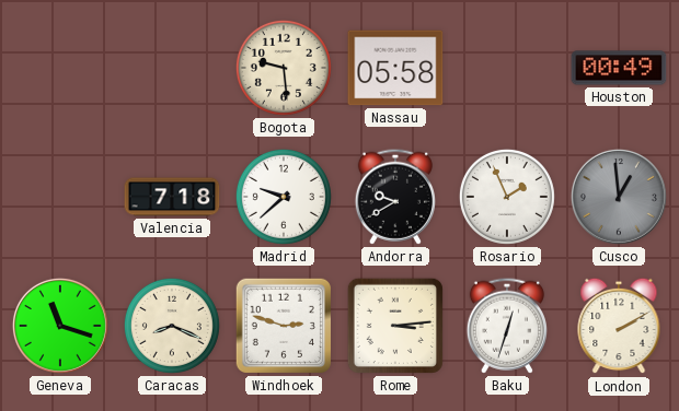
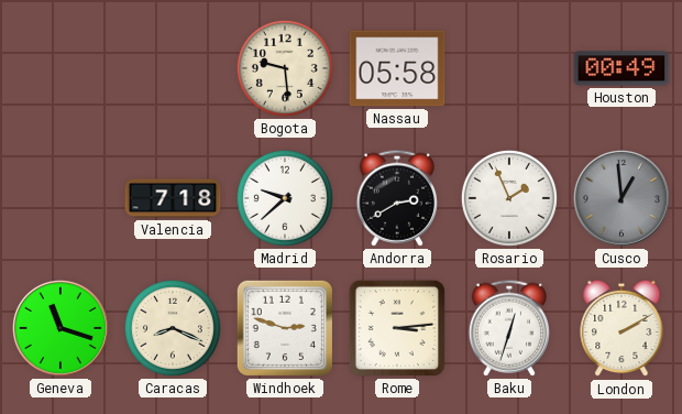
Andorra: 9:40 -> 2:40
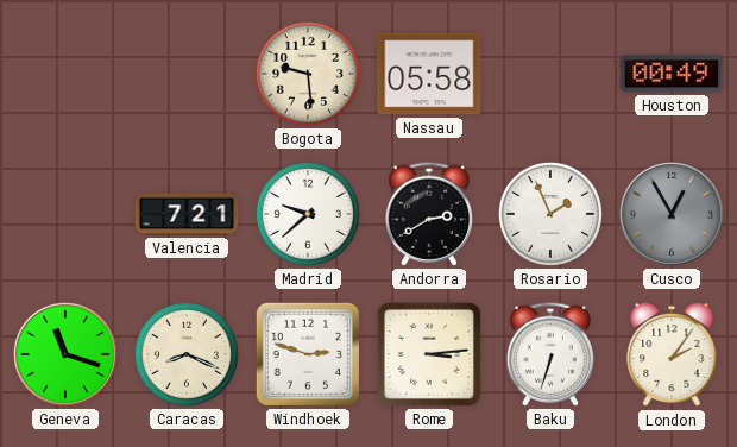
Valencia: 7:18 -> 7:21
Cusco: 12:59 -> 12:55
Baku: 12:33 -> 6:33
London: 2:10 -> 2:06
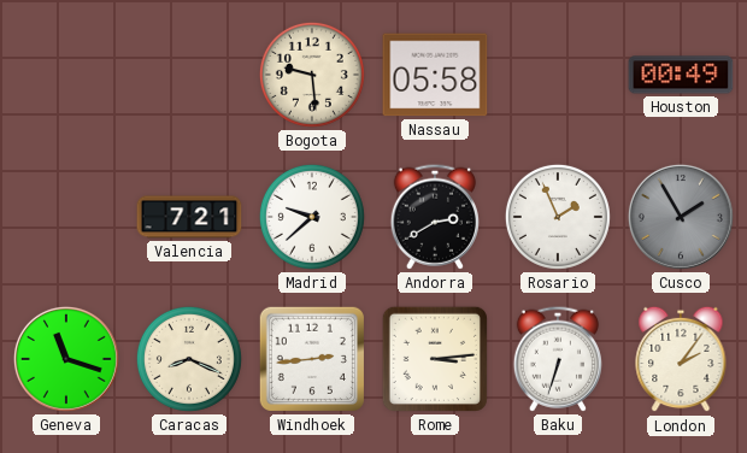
Cusco: 12:55 -> 1:55
Windhoek: 2:48 -> 2:44
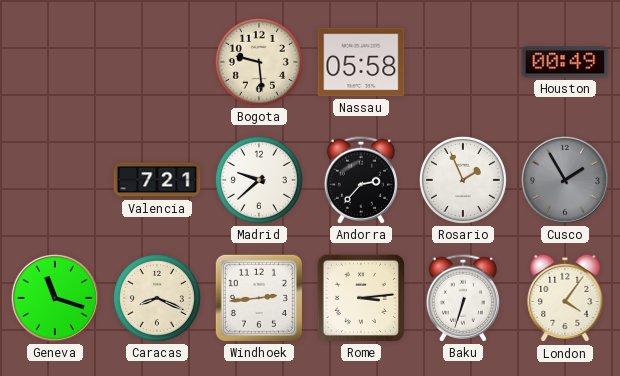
Andorra: 2:40 -> 2:37
London: 2:06 -> 4:06
